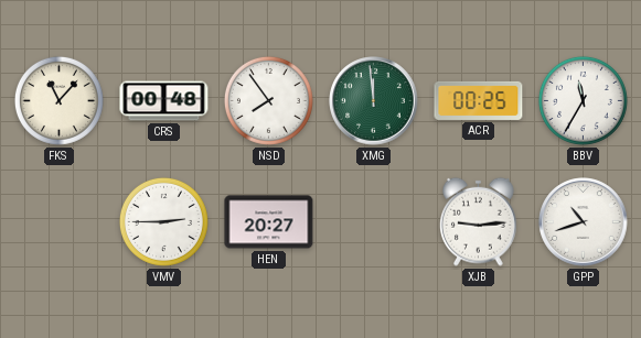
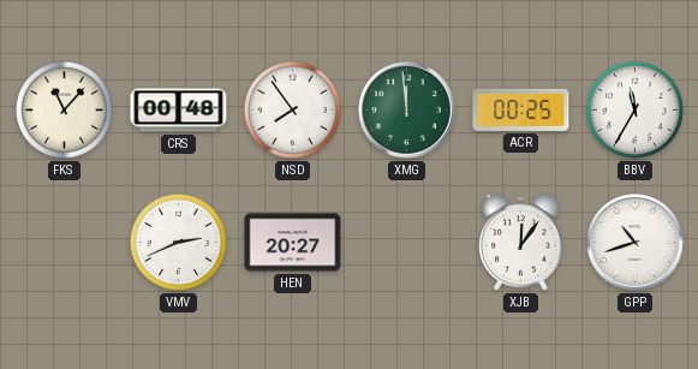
VMV: 2:45 -> 2:41
XJB: 9:14 -> 12:06
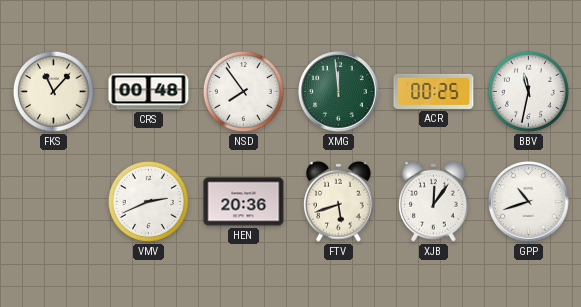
BBV: 11:35 -> 11:32
HEN: 20:27 -> 20:36
FTV: none -> 5:42
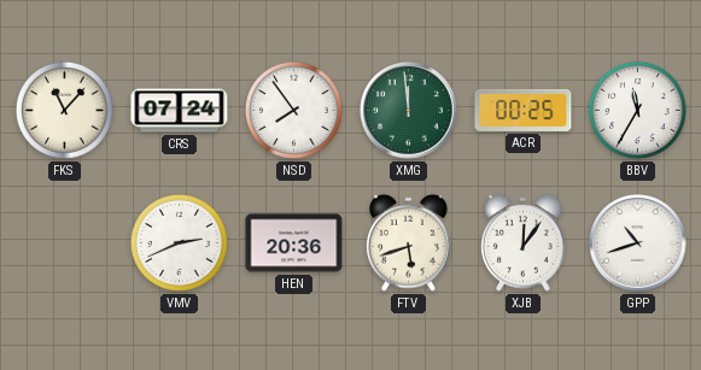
CRS: 00:48 -> 07:24
BBV: 11:32 -> 11:35
